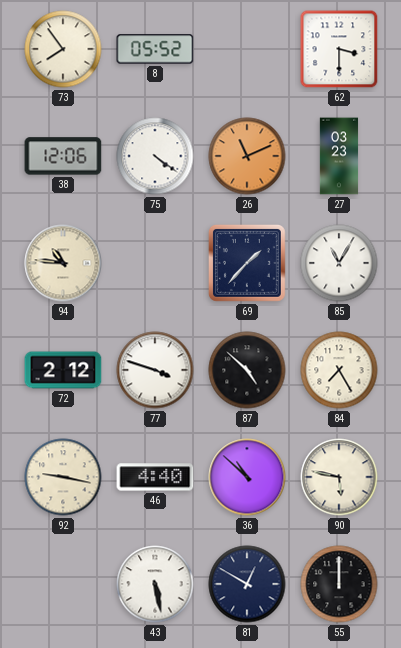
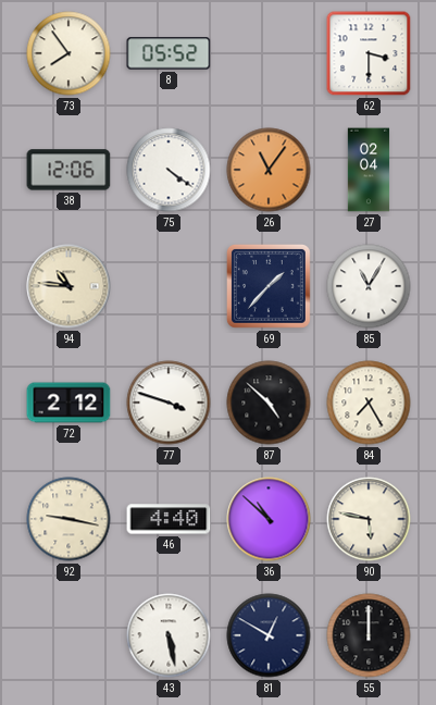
26: 11:11 -> 11:06
27: 03:23 -> 02:04
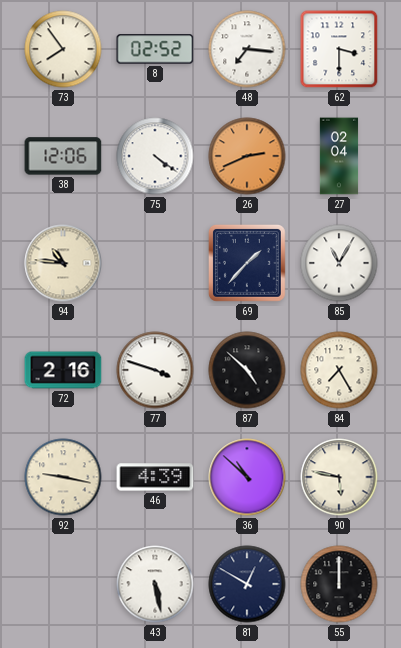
8: 05:52 -> 02:52
48: none -> 7:16
26: 11:06 -> 2:41
72: 2:12 -> 2:16
46: 4:40 -> 4:39
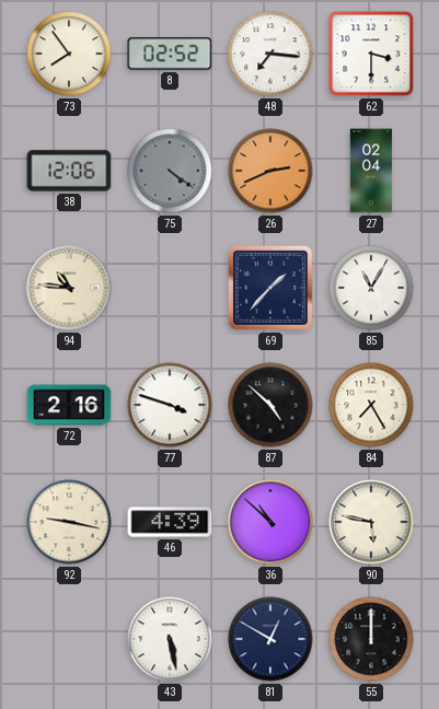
75 dial: white -> grey
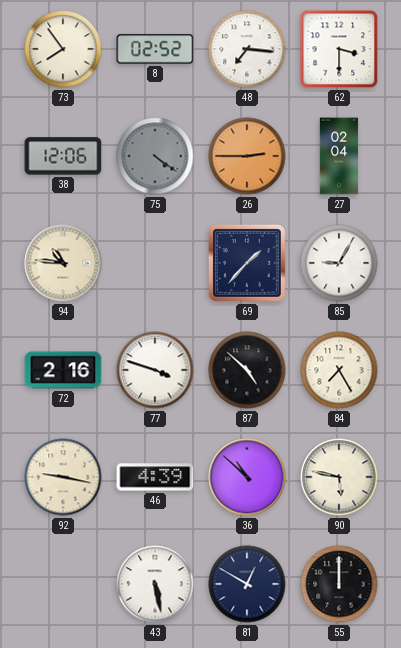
26: 2:41 -> 2:45
85: 11:05 -> 9:05
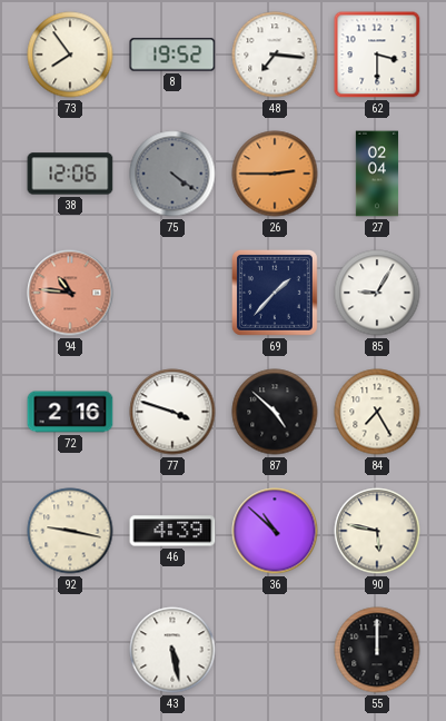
8: 02:52 -> 19:52
94 dial: cream -> salmon
81: 12:50 -> none
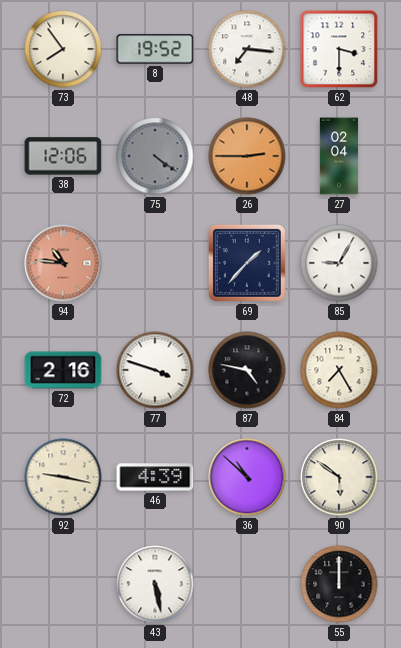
87: 4:52 -> 4:47
90: 5:47 -> 5:51
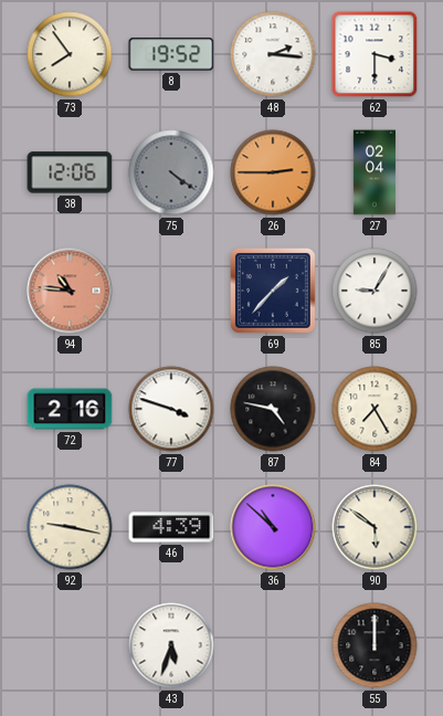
48: 7:16 -> 2:16
43: 5:28 -> 5:33
